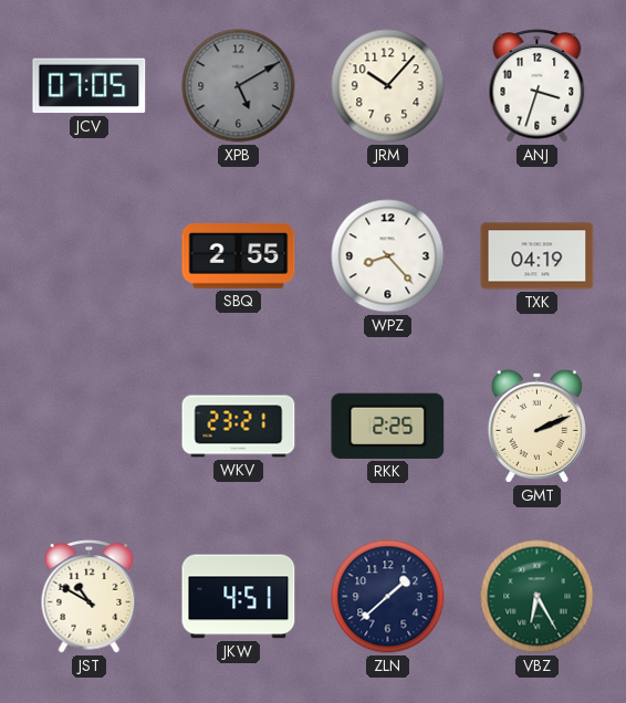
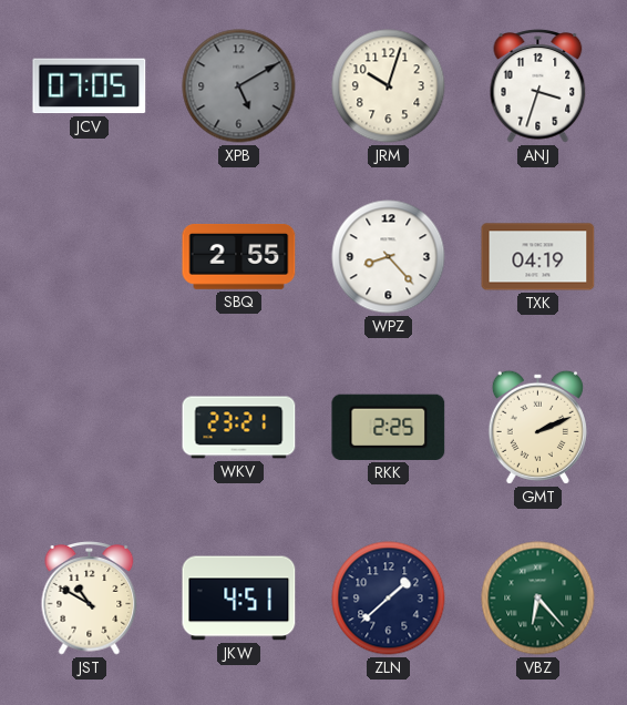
JRM: 10:07 -> 10:03
VBZ: 6:25 -> 6:23
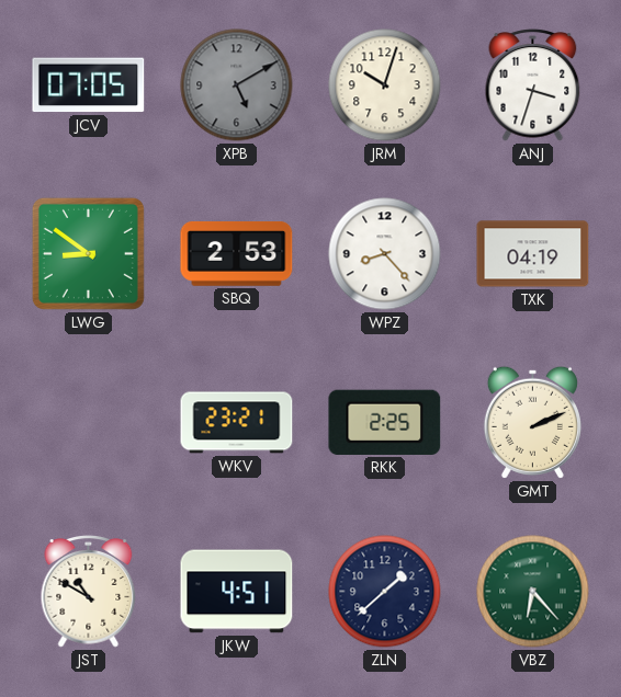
LWG: none -> 8:51
SBQ: 2:55 -> 2:53
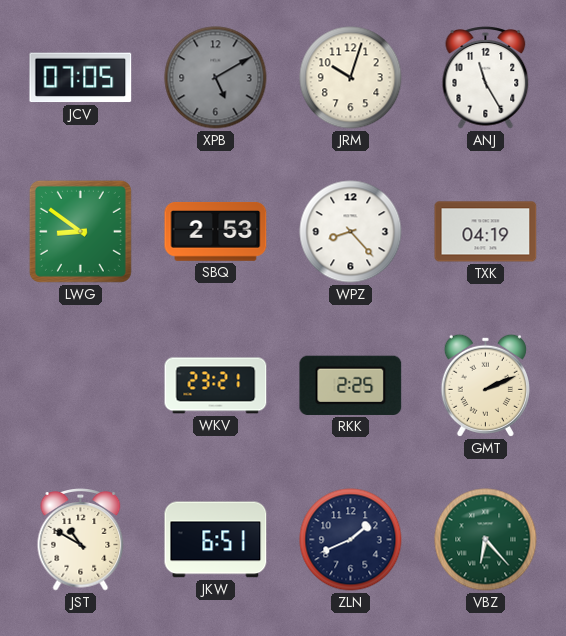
ANJ: 3:33 -> 11:25
JKW: 4:51 -> 6:51
ZLN: 1:38 -> 1:41
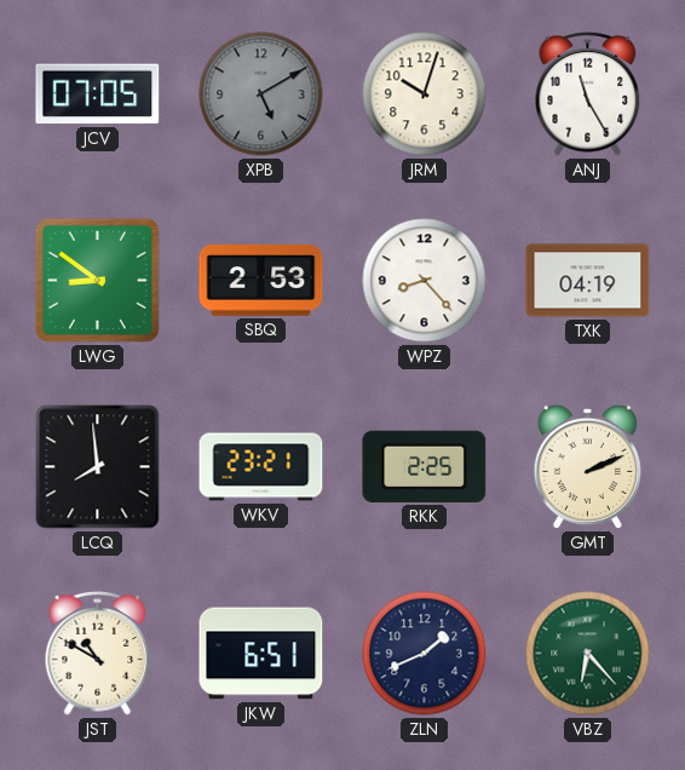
LCQ: none -> 7:59
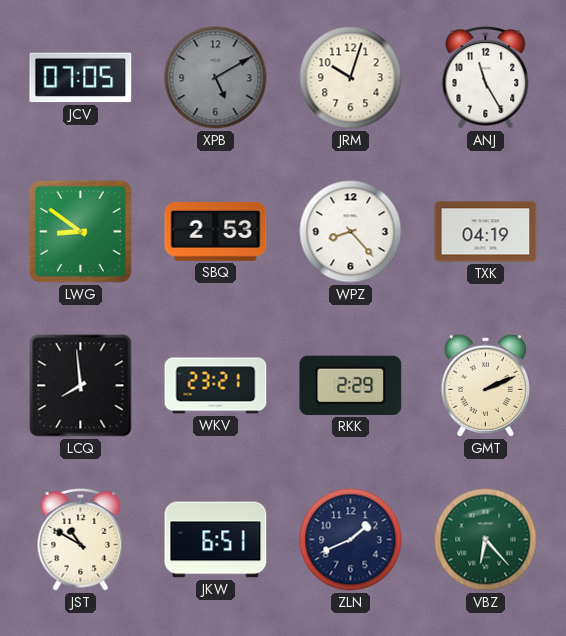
RKK: 2:25 -> 2:29
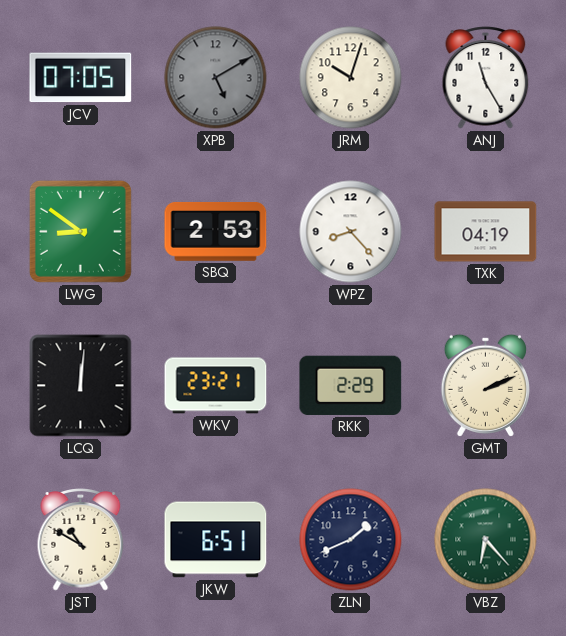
LCQ: 7:59 -> 12:01
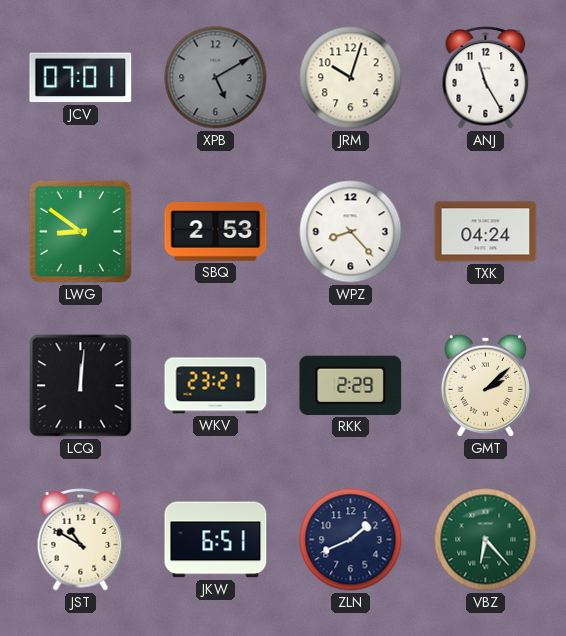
JCV: 07:05 -> 07:01
TXK: 04:19 -> 04:24
GMT: 2:11 -> 2:08
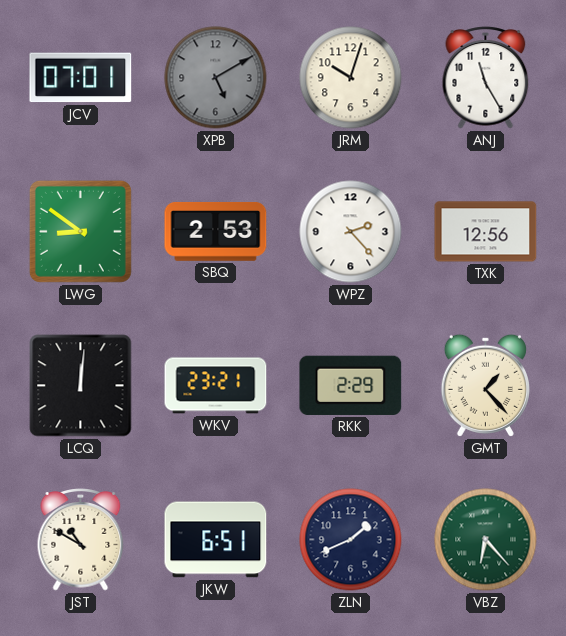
WPZ: 8:23 -> 2:23
TXK: 04:24 -> 12:56
GMT: 2:08 -> 1:23
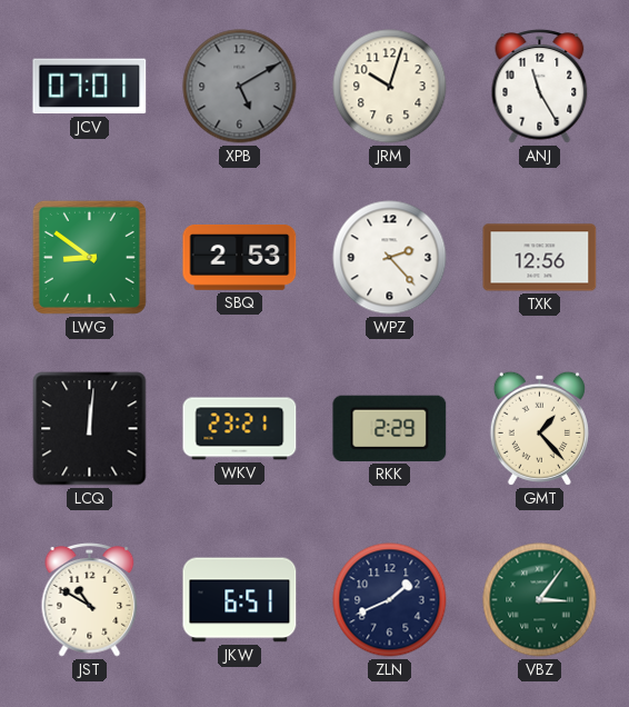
VBZ: 6:23 -> 3:06
